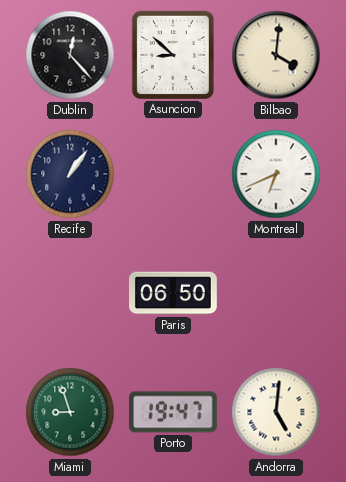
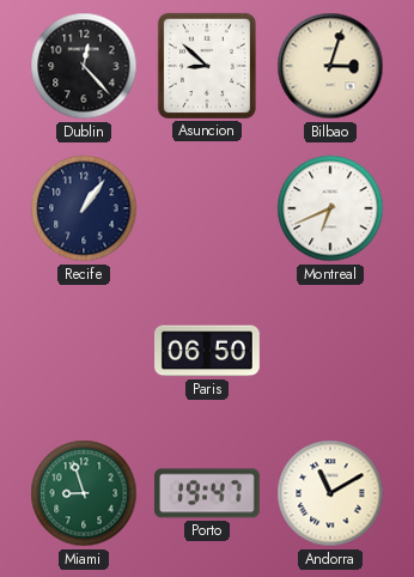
Bilbao: 4:01 -> 3:03
Andorra: 5:01 -> 11:10
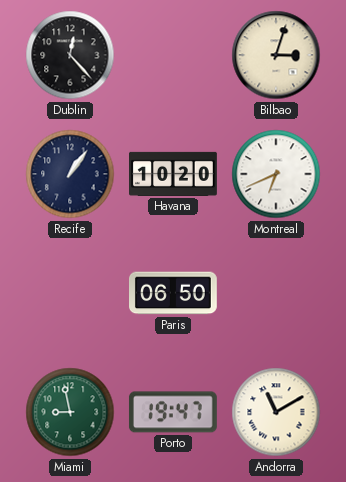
Asuncion: 8:52 -> none
Havana: none -> 10:20
Miami: 8:57 -> 8:58
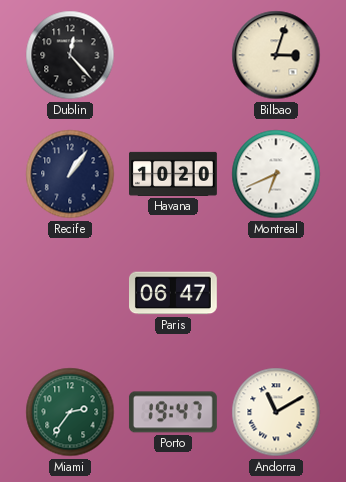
Paris: 06:50 -> 06:47
Miami: 8:58 -> 2:36
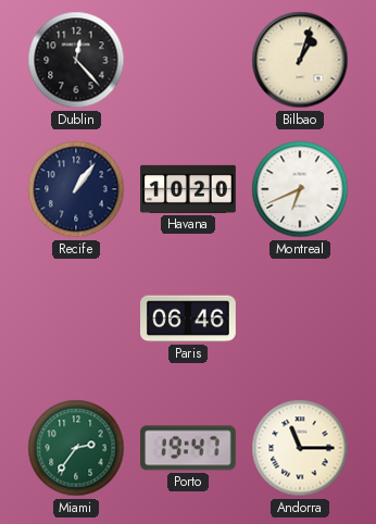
Bilbao: 3:03 -> 1:03
Paris: 06:47 -> 06:46
Andorra: 11:10 -> 11:15
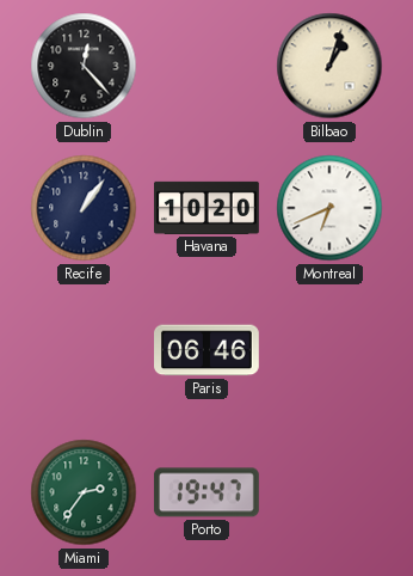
Andorra: 11:15 -> none
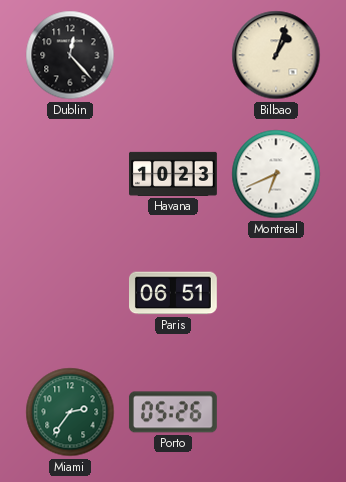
Recife: 1:06 -> none
Havana: 10:20 -> 10:23
Paris: 06:46 -> 06:51
Porto: 19:47 -> 05:26
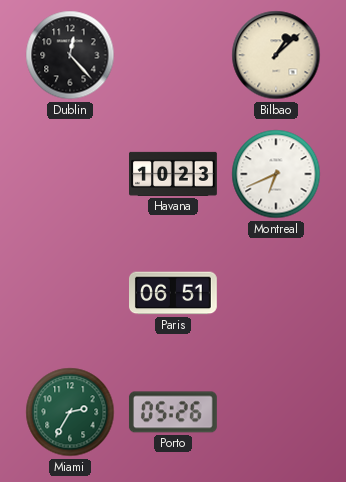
Bilbao: 1:03 -> 1:08
Miami: 2:36 -> 2:35
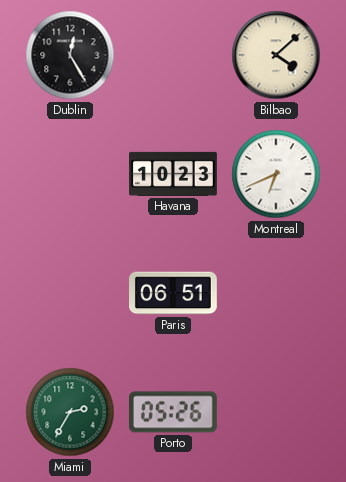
Dublin: 12:23 -> 12:25
Bilbao: 1:08 -> 4:08
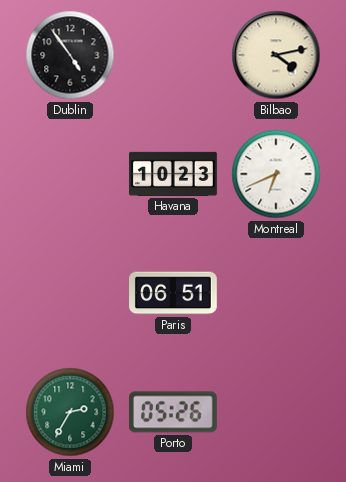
Dublin: 12:25 -> 4:54
Bilbao: 4:08 -> 4:13
